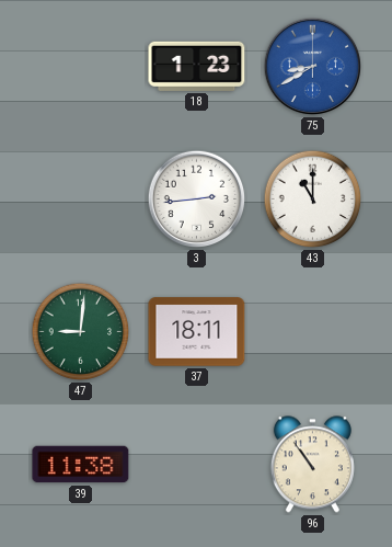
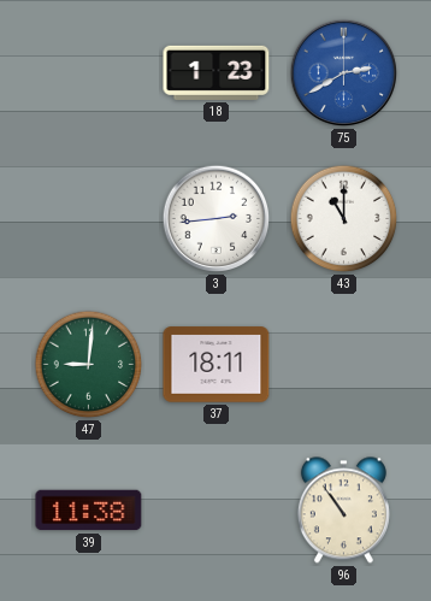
75: 8:40 -> 2:40
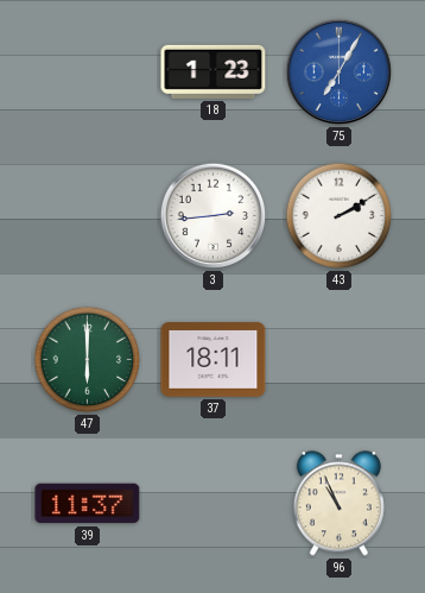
75: 2:40 -> 7:05
43: 11:00 -> 2:10
47: 9:01 -> 6:00
39: 11:38 -> 11:37
96: 10:54 -> 10:56
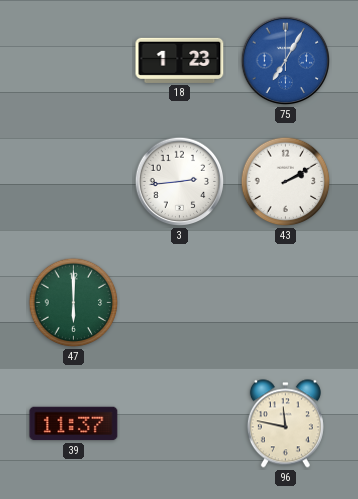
37: 18:11 -> none
96: 10:56 -> 11:47
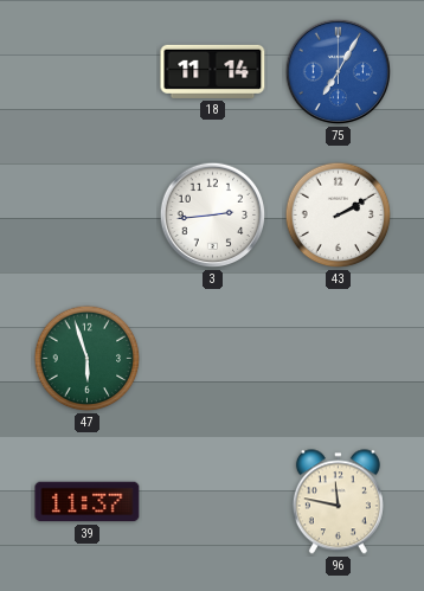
18: 1:23 -> 11:14
47: 6:00 -> 5:57
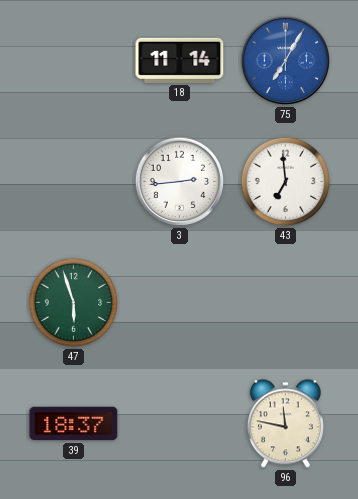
43: 2:10 -> 6:59
39: 11:37 -> 18:37
